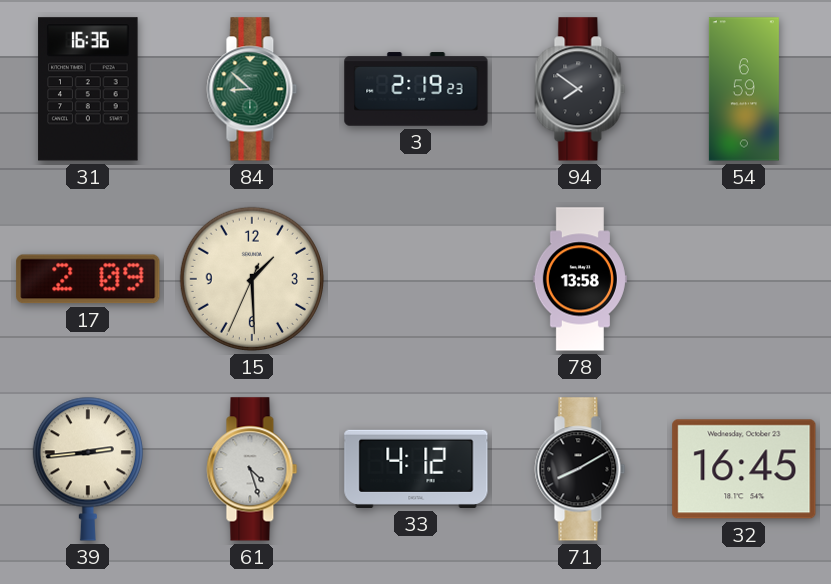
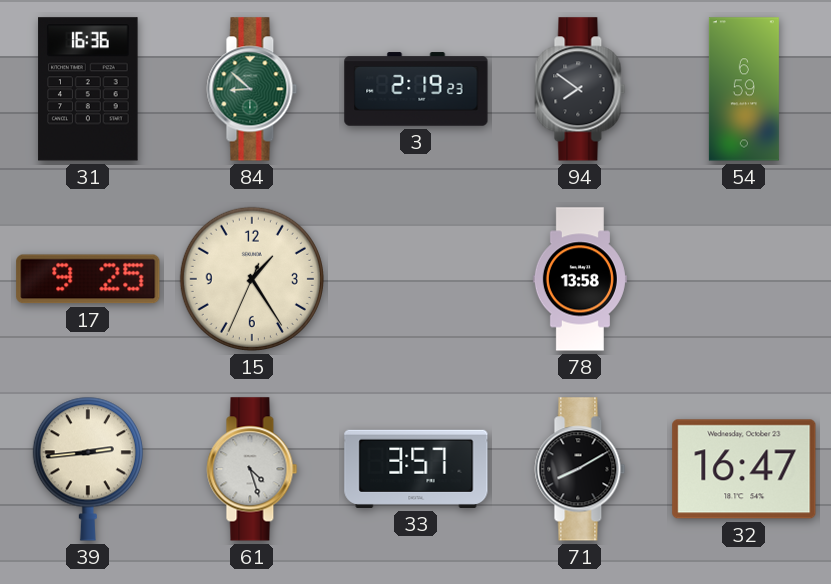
17: 2:09 -> 9:25
15: 1:29 -> 1:24
33: 4:12 -> 3:57
32: 16:45 -> 16:47
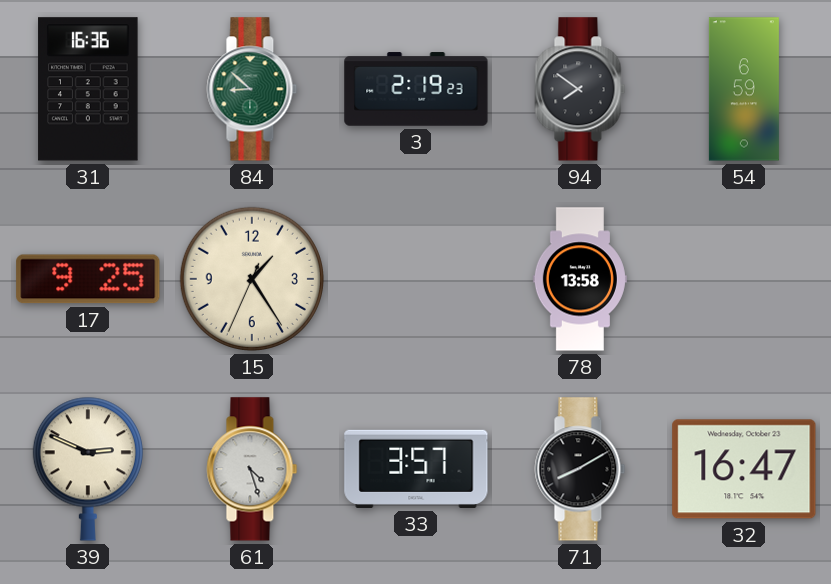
39: 2:44 -> 2:49
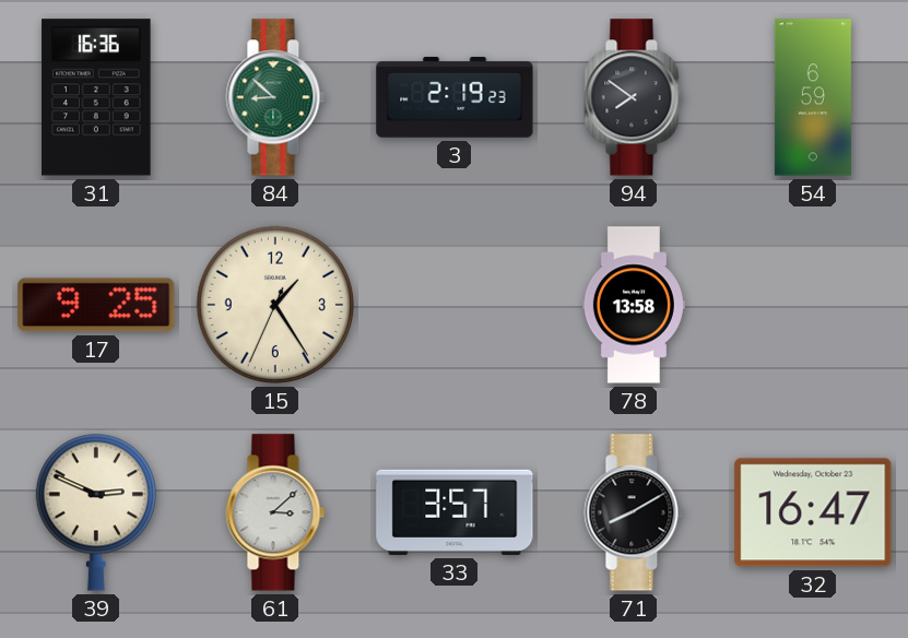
61: 4:27 -> 3:08
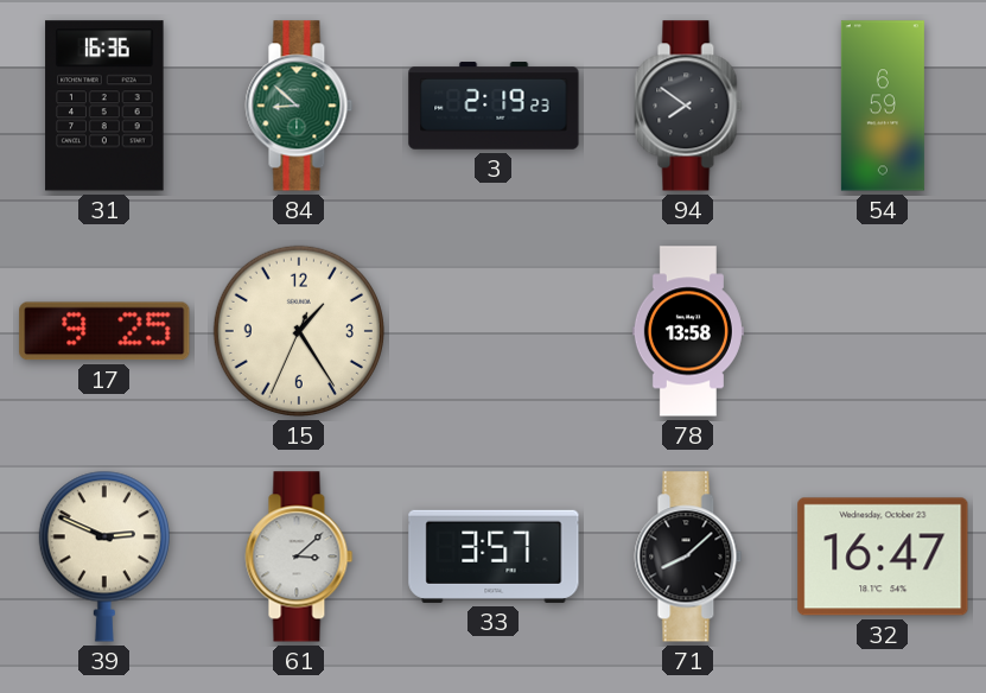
71: 8:10 -> 8:08
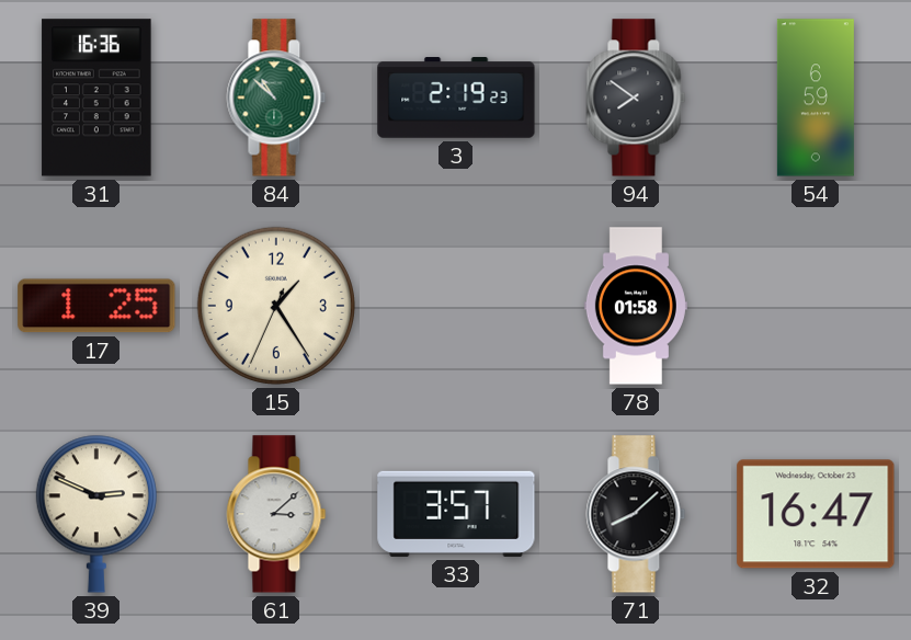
84: 8:52 -> 10:52
17: 9:25 -> 1:25
78: 13:58 -> 01:58
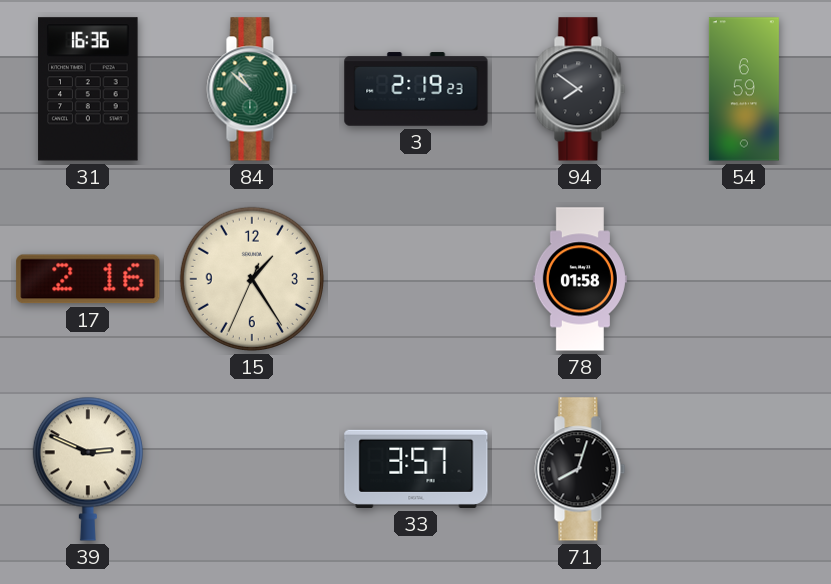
17: 1:25 -> 2:16
61: 3:08 -> none
71: 8:08 -> 8:03
32: 16:47 -> none
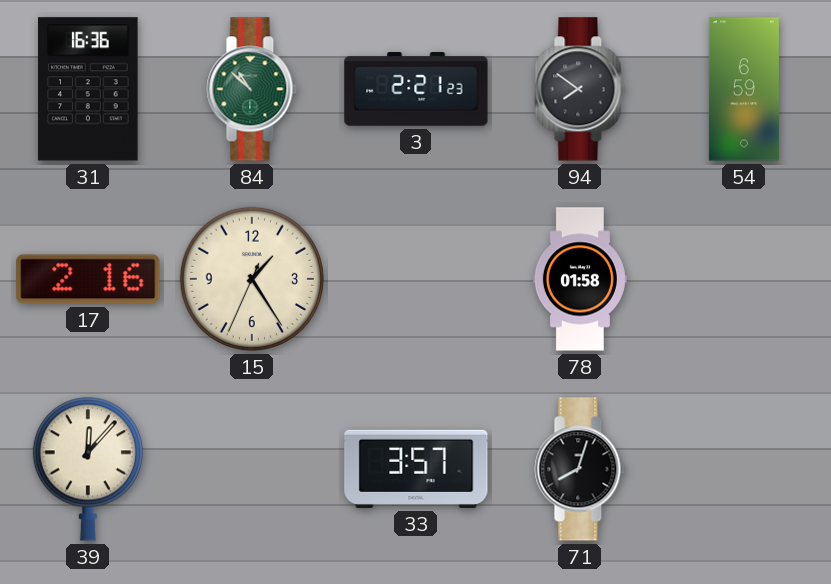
3: 2:19 -> 2:21
39: 2:49 -> 12:07
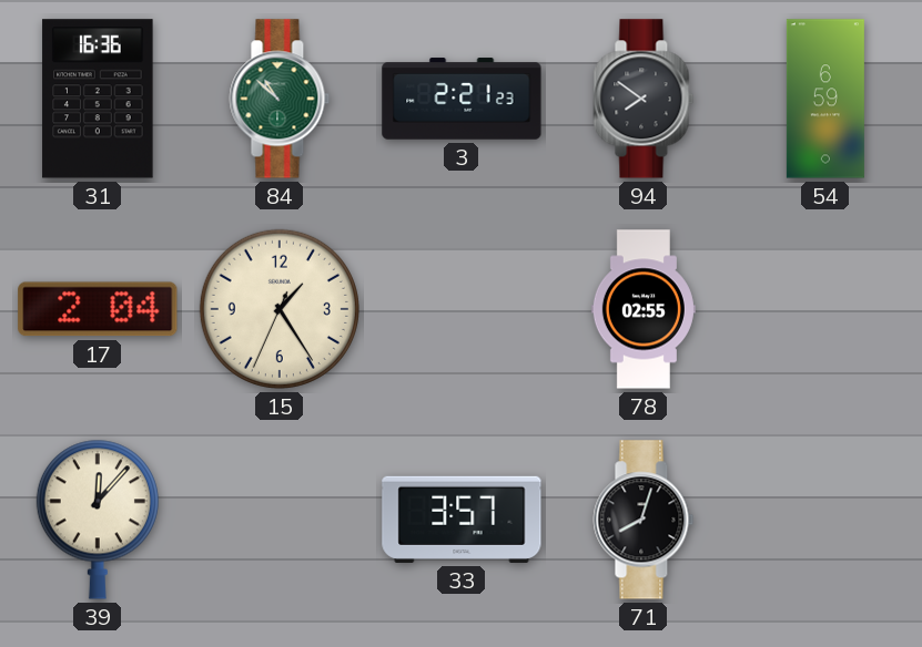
17: 2:16 -> 2:04
78: 01:58 -> 02:55
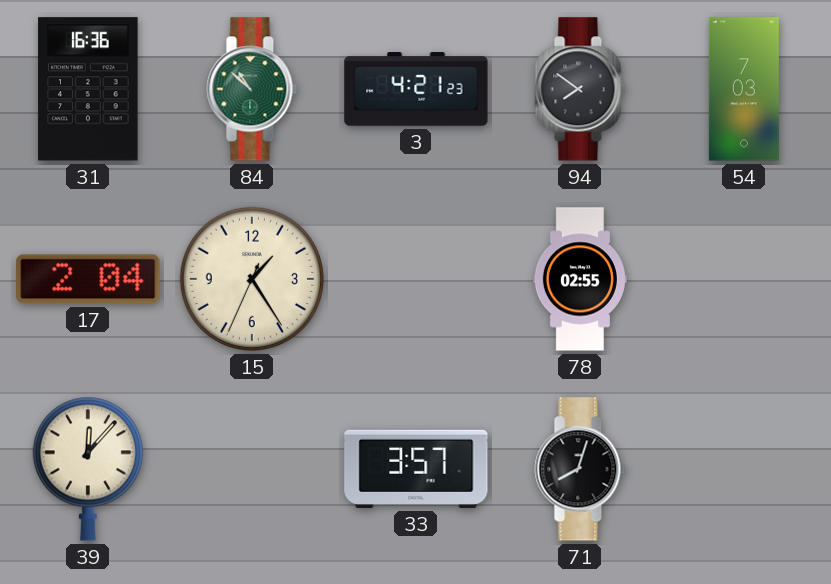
3: 2:21 -> 4:21
54: 6:59 -> 7:03
